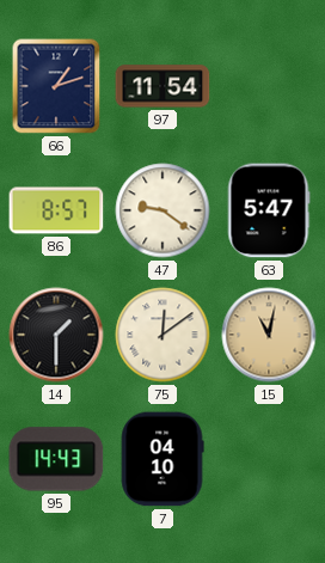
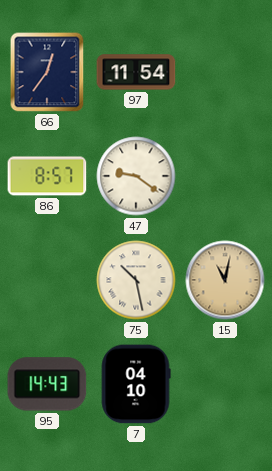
66: 1:12 -> 12:36
63: 5:47 -> none
14: 1:30 -> none
75: 12:09 -> 10:28
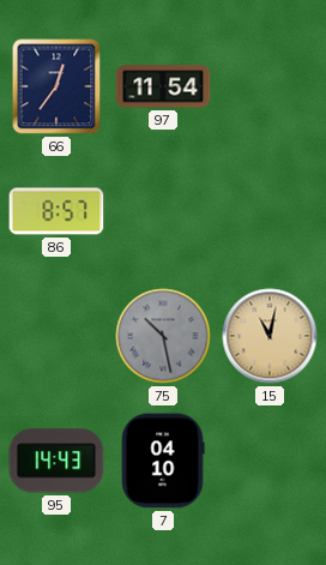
47: 9:21 -> none
75 dial: cream -> grey
